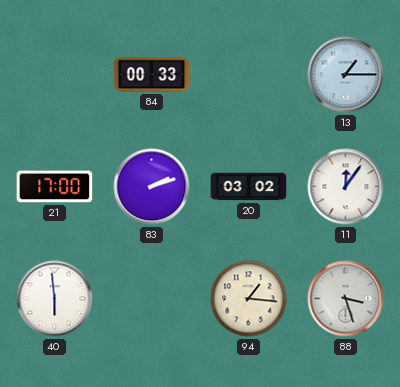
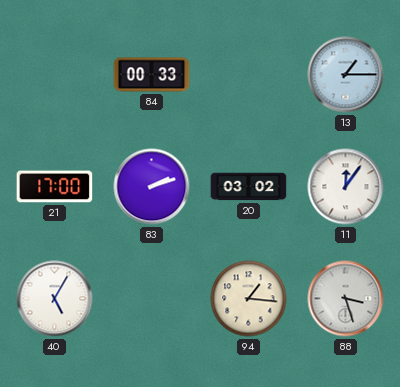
40: 5:59 -> 5:05
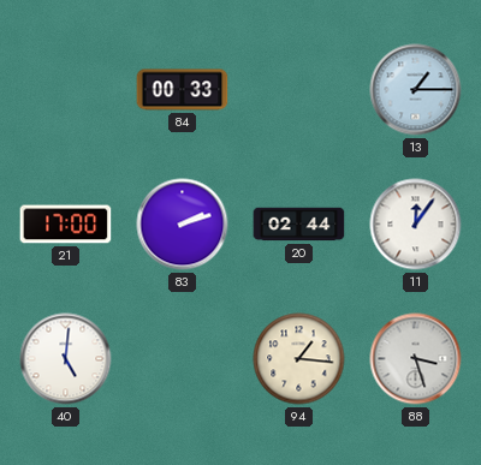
20: 03:02 -> 02:44
40: 5:05 -> 5:01
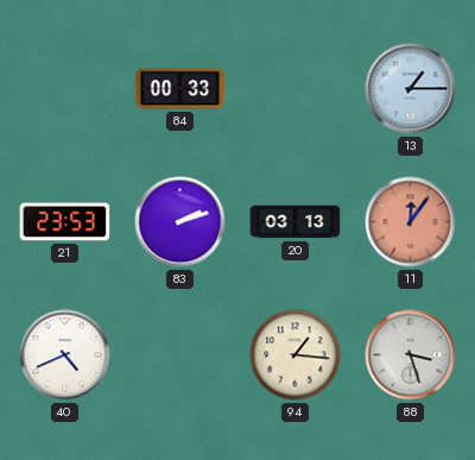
21: 17:00 -> 23:53
20: 02:44 -> 03:13
11 dial: white -> salmon
40: 5:01 -> 4:41
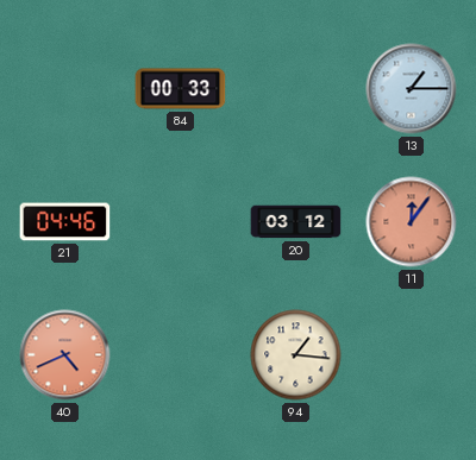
21: 23:53 -> 04:46
83: 2:12 -> none
20: 03:13 -> 03:12
40 dial: white -> salmon
88: 3:27 -> none
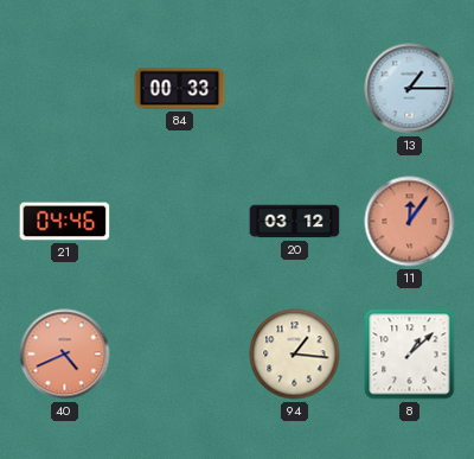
8: none -> 1:08
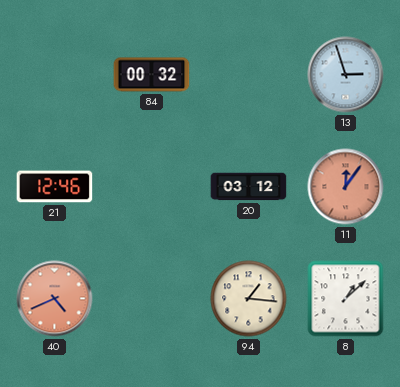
84: 00:33 -> 00:32
13: 1:15 -> 2:57
21: 04:46 -> 12:46
